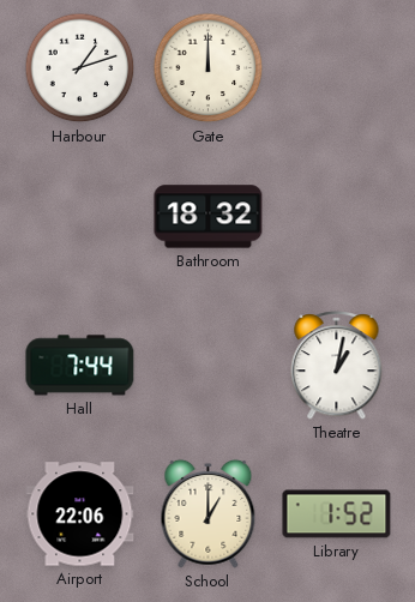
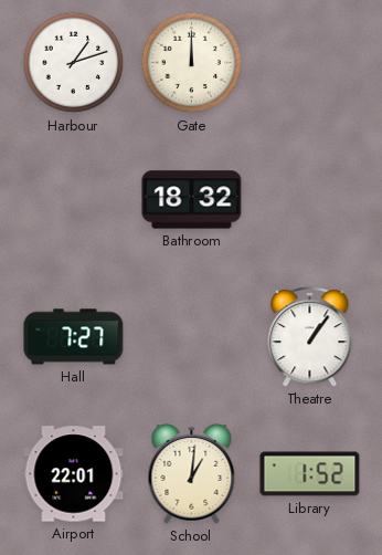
Hall: 7:44 -> 7:27
Theatre: 1:02 -> 1:06
Airport: 22:06 -> 22:01
School: 1:00 -> 1:01
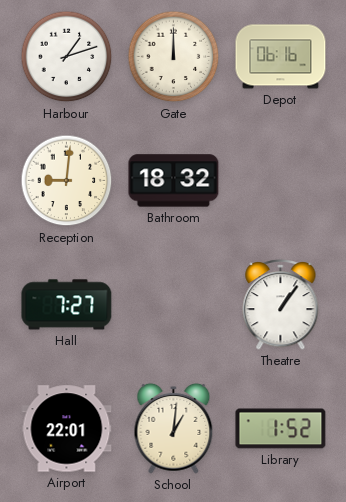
Depot: none -> 06:16
Reception: none -> 9:01
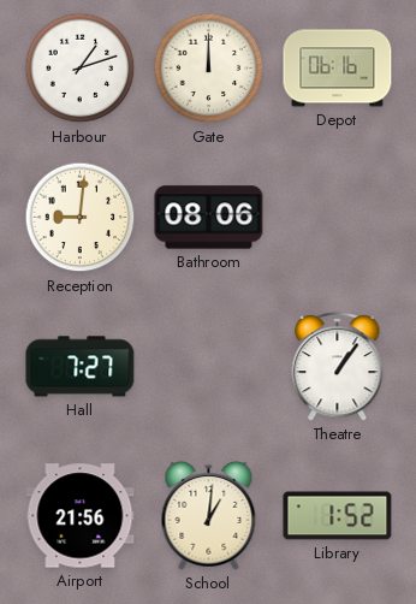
Bathroom: 18:32 -> 08:06
Airport: 22:01 -> 21:56
